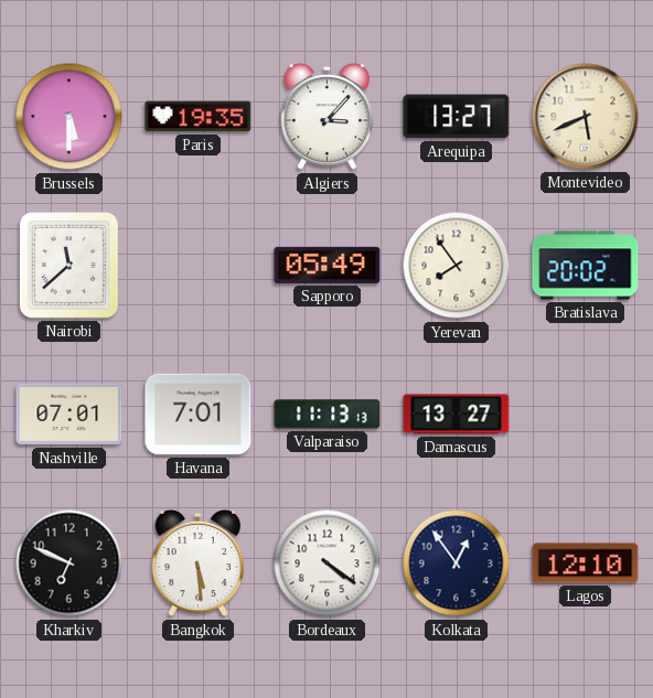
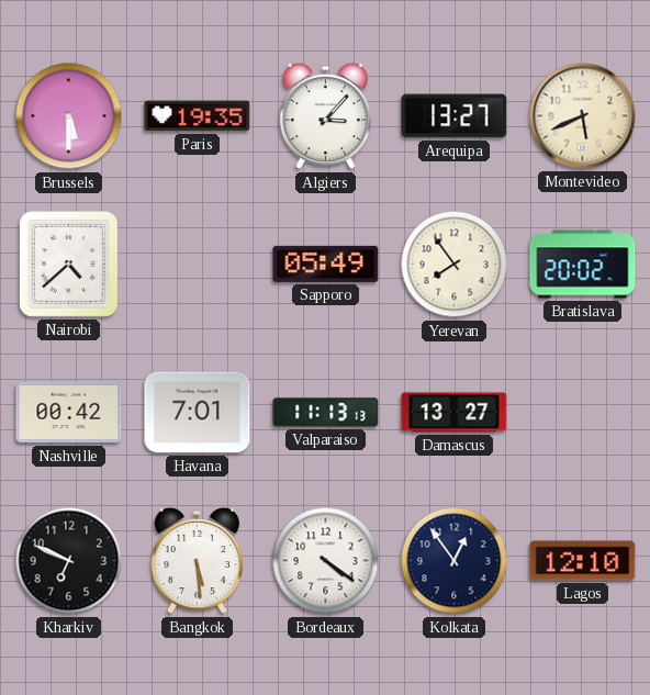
Nairobi: 11:38 -> 4:38
Nashville: 07:01 -> 00:42
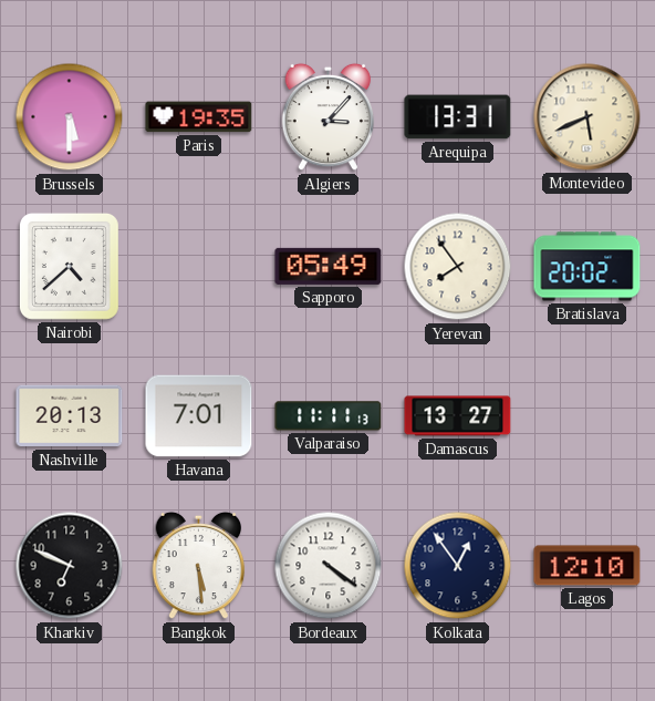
Arequipa: 13:27 -> 13:31
Nashville: 00:42 -> 20:13
Valparaiso: 11:13 -> 11:11
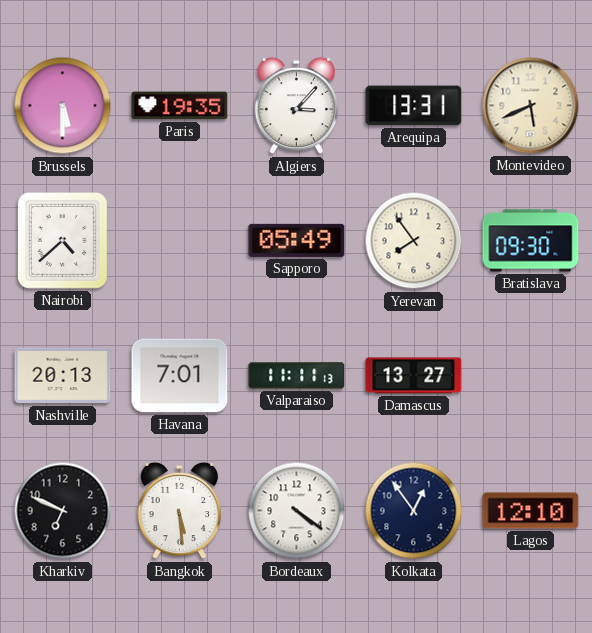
Bratislava: 20:02 -> 09:30
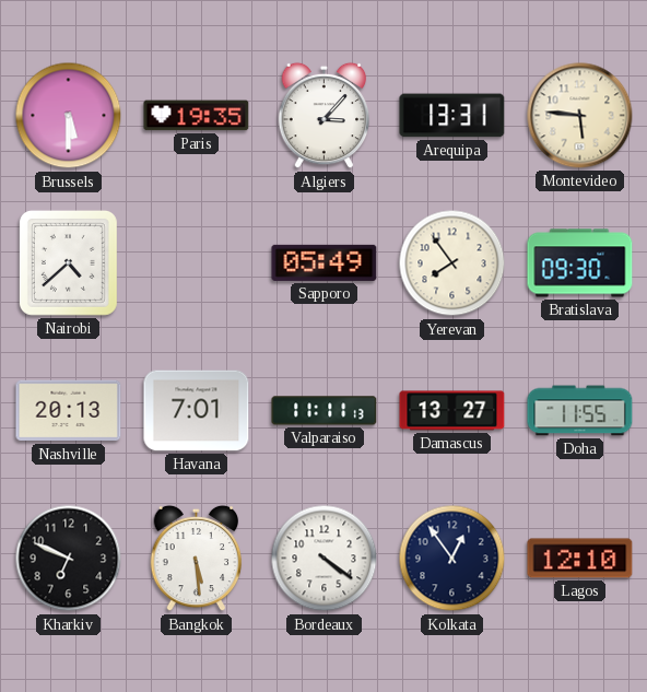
Montevideo: 5:41 -> 5:46
Doha: none -> 11:55
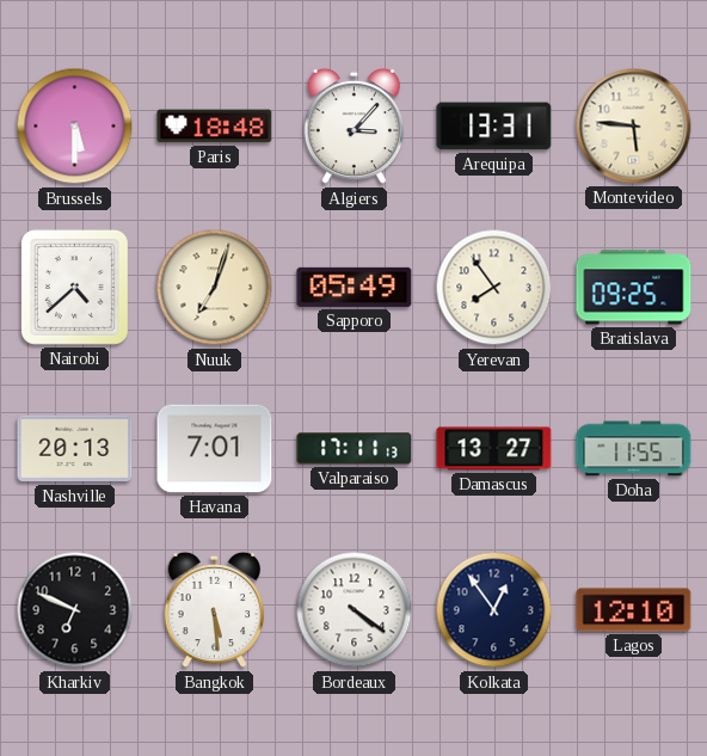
Paris: 19:35 -> 18:48
Nuuk: none -> 7:03
Bratislava: 09:30 -> 09:25
Valparaiso: 11:11 -> 17:11
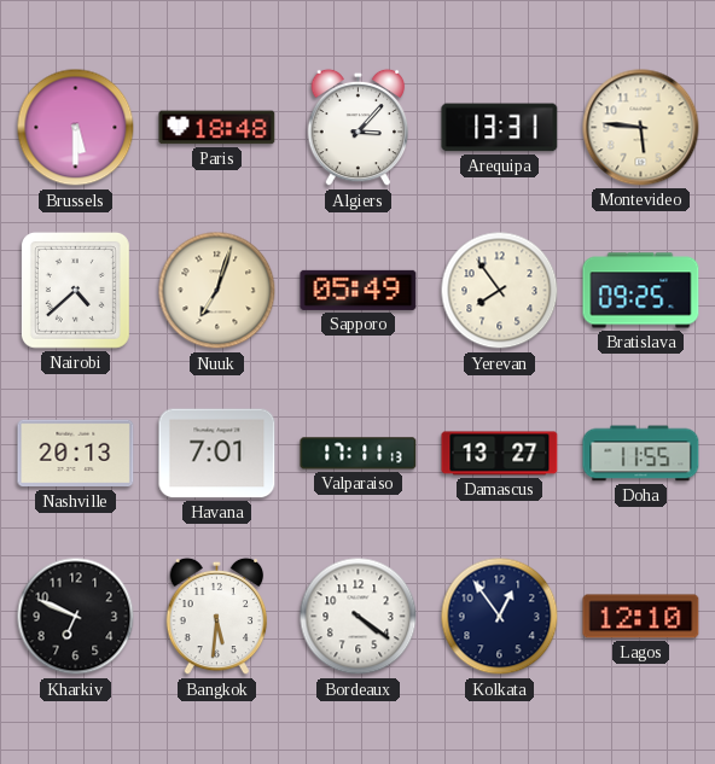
Bangkok: 5:29 -> 5:31
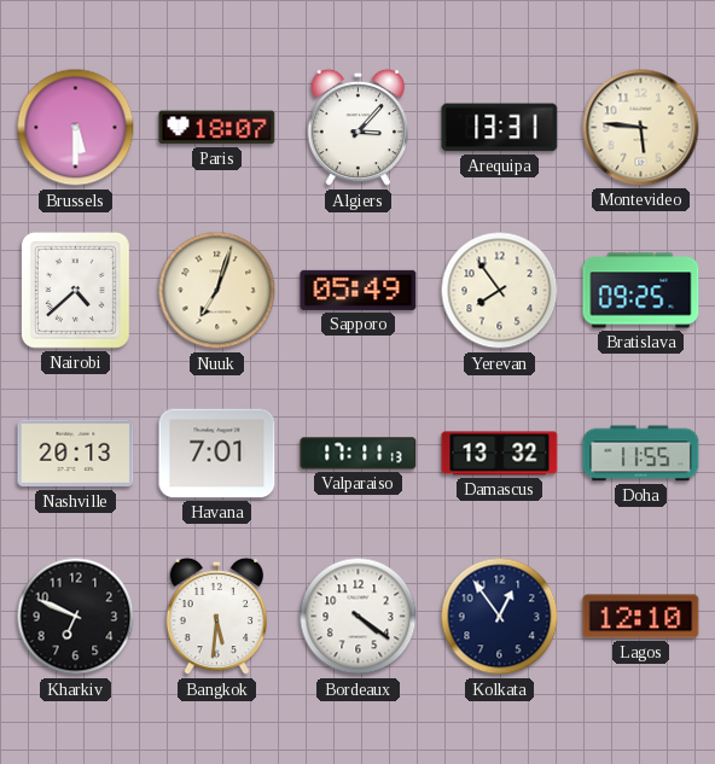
Paris: 18:48 -> 18:07
Damascus: 13:27 -> 13:32
